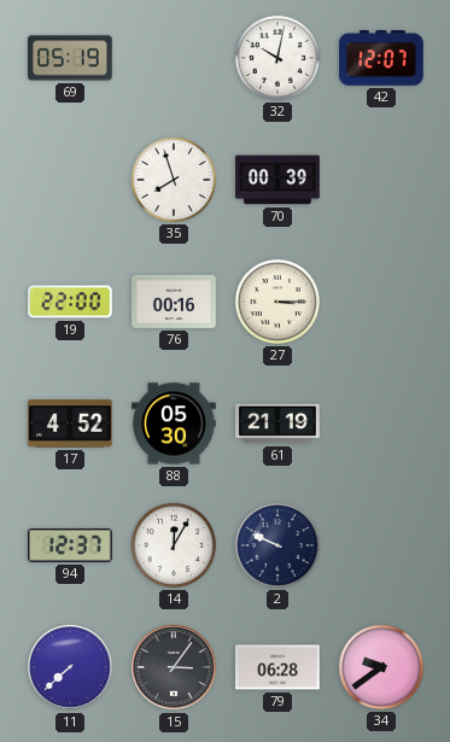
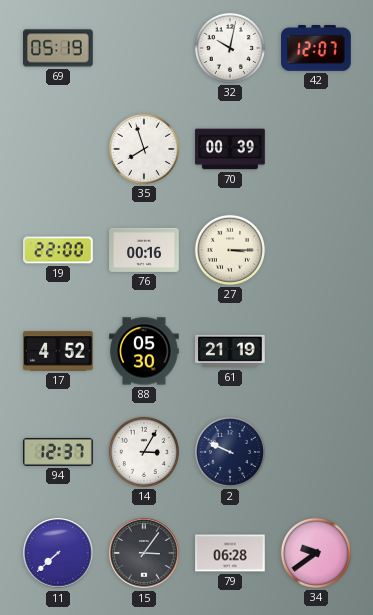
14: 12:05 -> 3:05
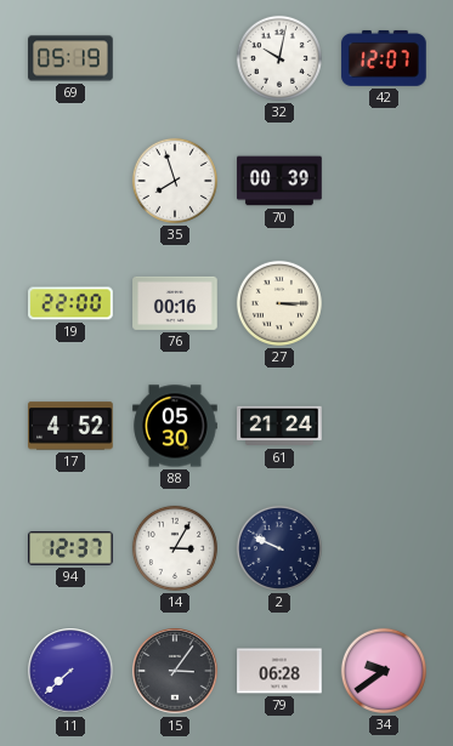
61: 21:19 -> 21:24
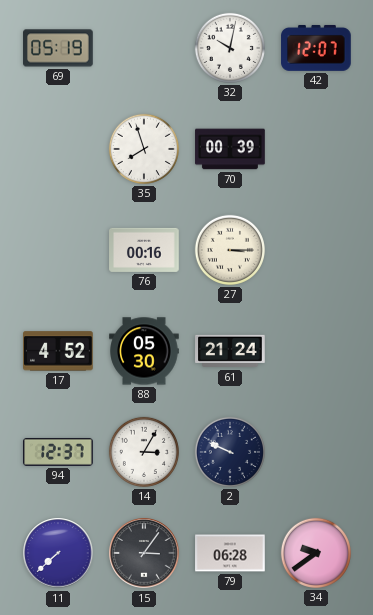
19: 22:00 -> none
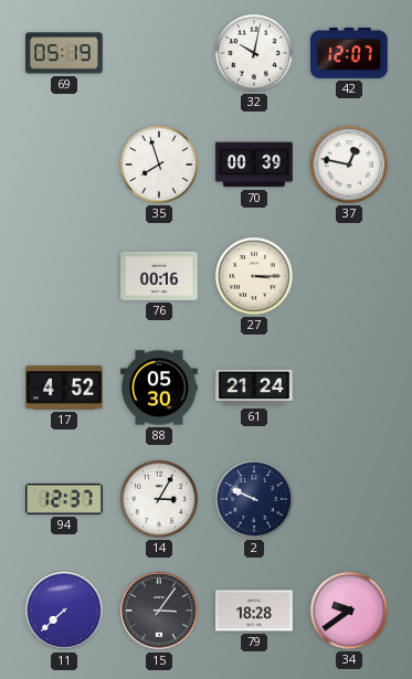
37: none -> 12:47
79: 06:28 -> 18:28
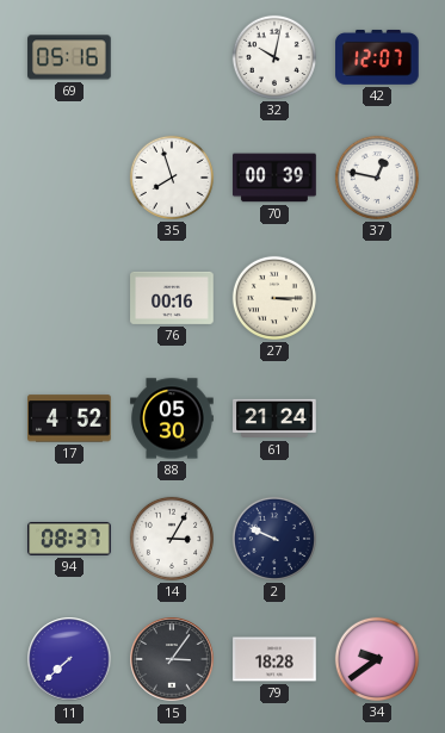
69: 05:19 -> 05:16
94: 12:37 -> 08:37
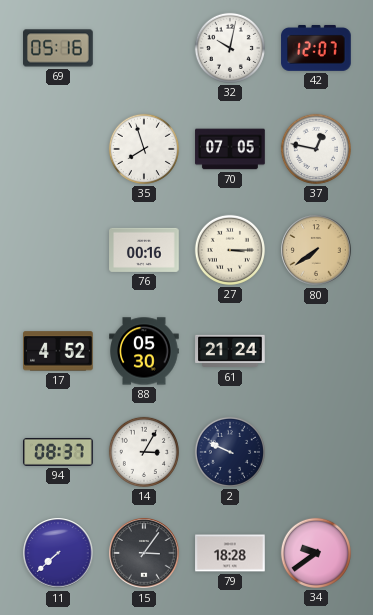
70: 00:39 -> 07:05
80: none -> 7:39
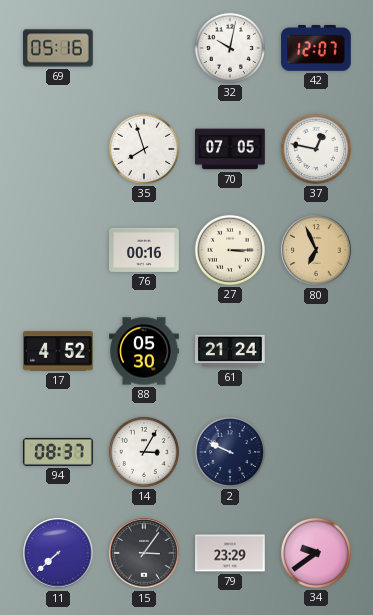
80: 7:39 -> 6:56
79: 18:28 -> 23:29
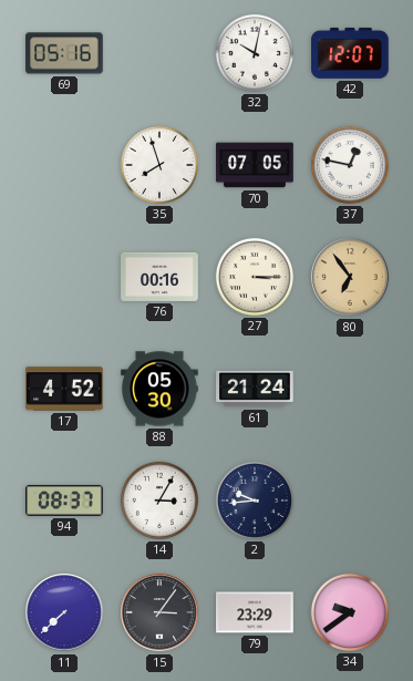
80: 6:56 -> 6:54
2: 9:49 -> 9:44
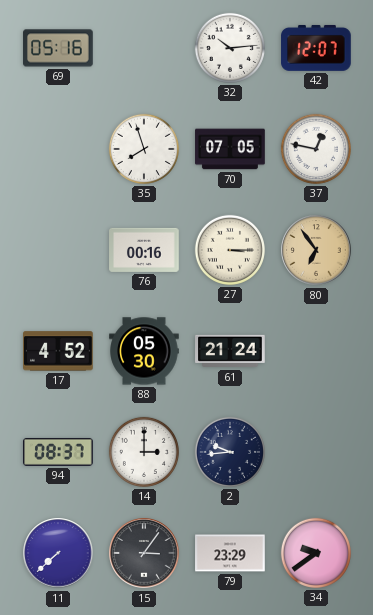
32: 10:02 -> 10:14
14: 3:05 -> 3:00
